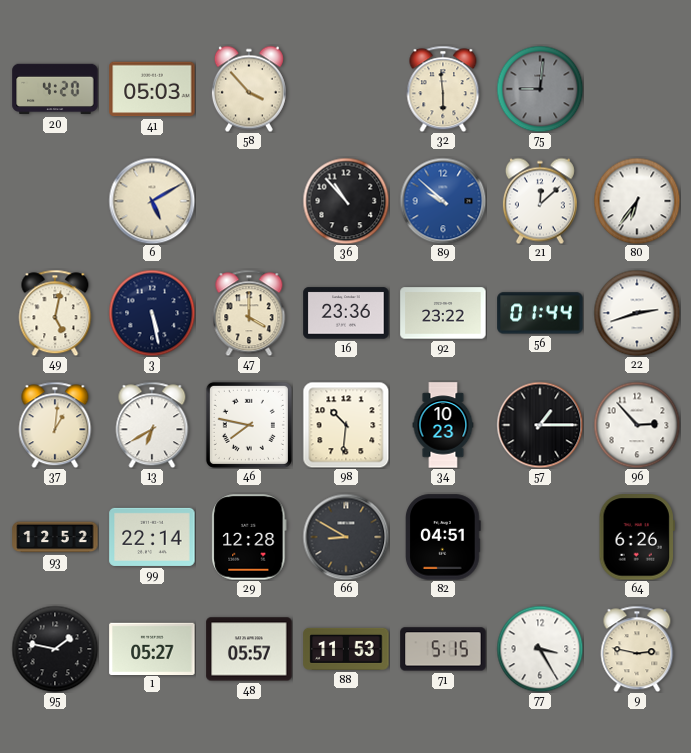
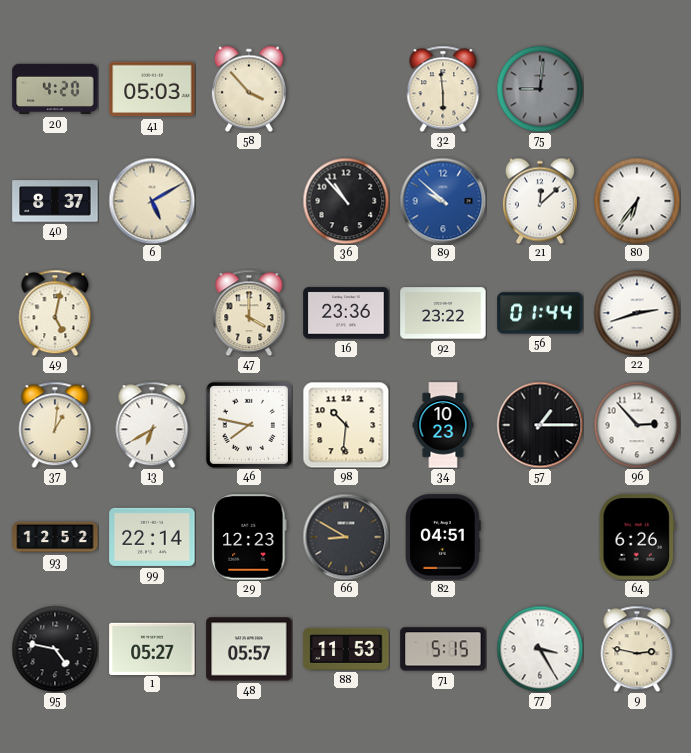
40: none -> 8:37
3: 5:28 -> none
29: 12:28 -> 12:23
95: 1:47 -> 4:47
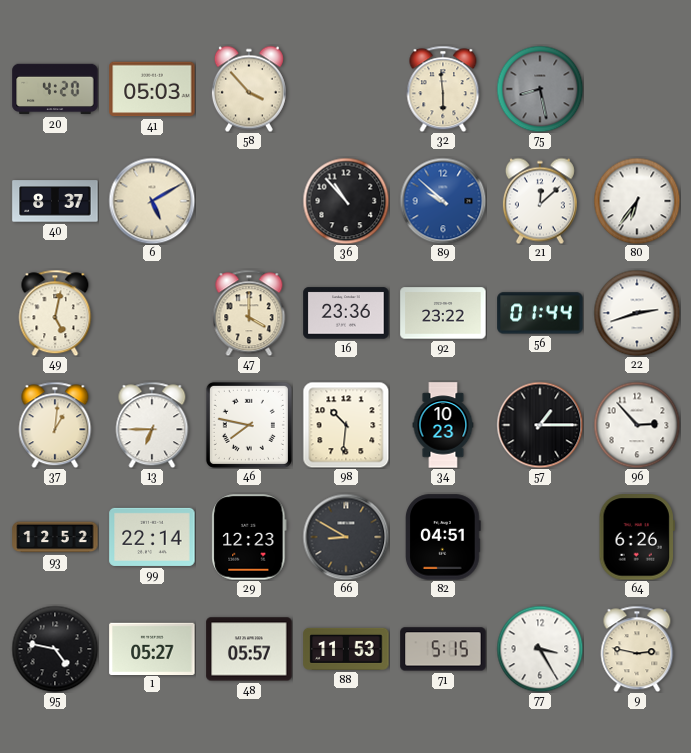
75: 9:01 -> 8:28
13: 6:40 -> 6:45
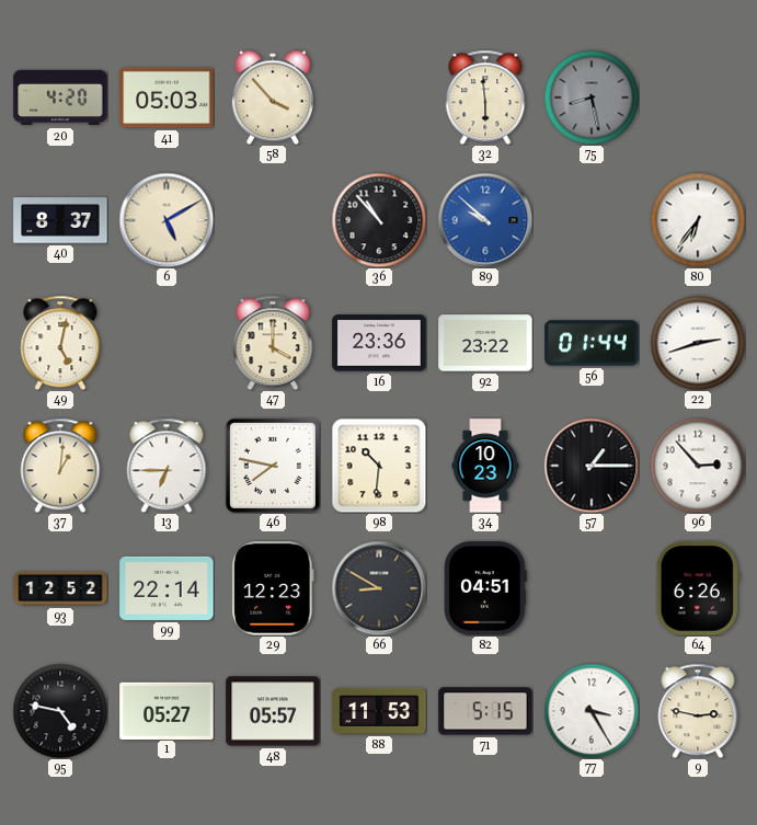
21: 12:08 -> none
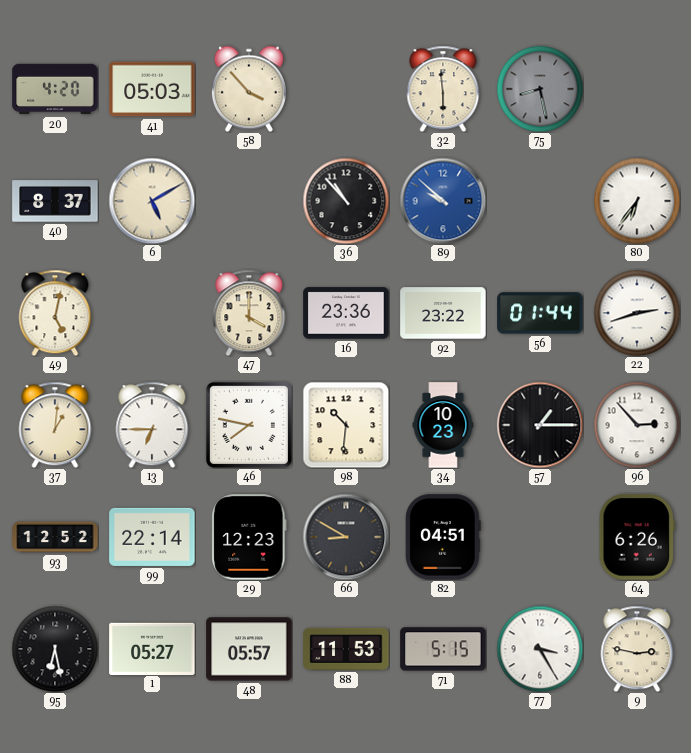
95: 4:47 -> 6:28
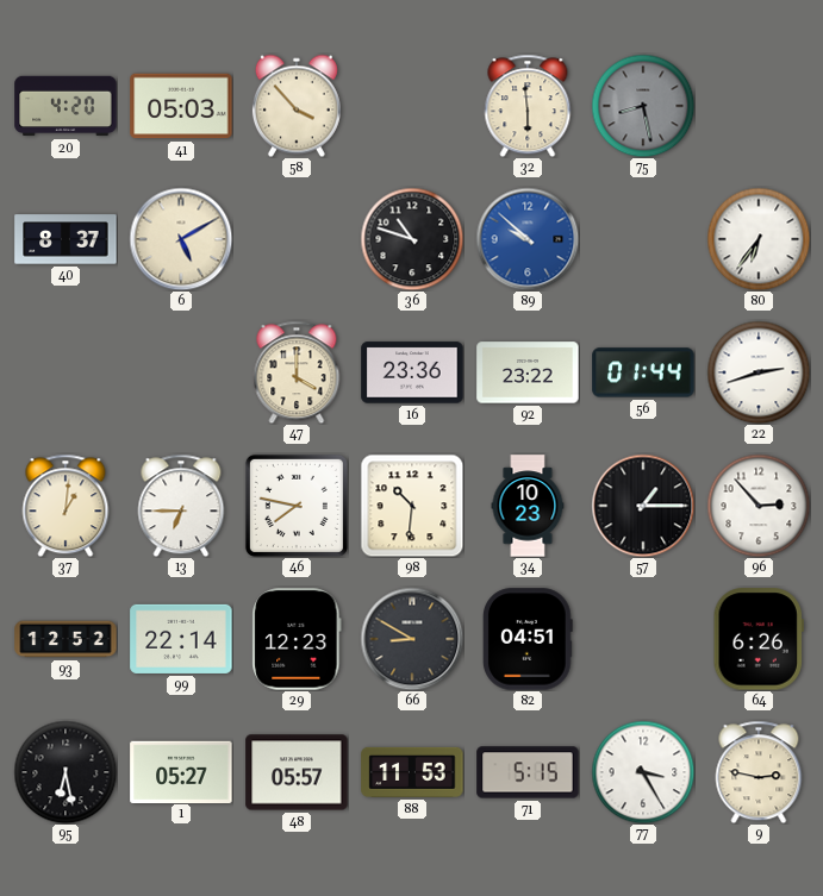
36: 10:53 -> 10:48
49: 5:02 -> none
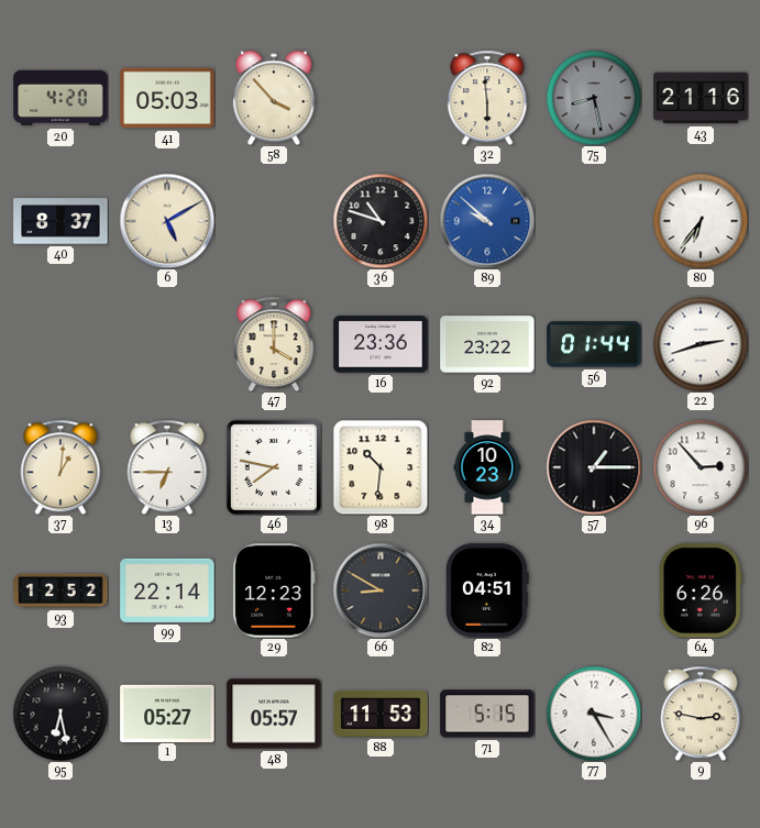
43: none -> 21:16
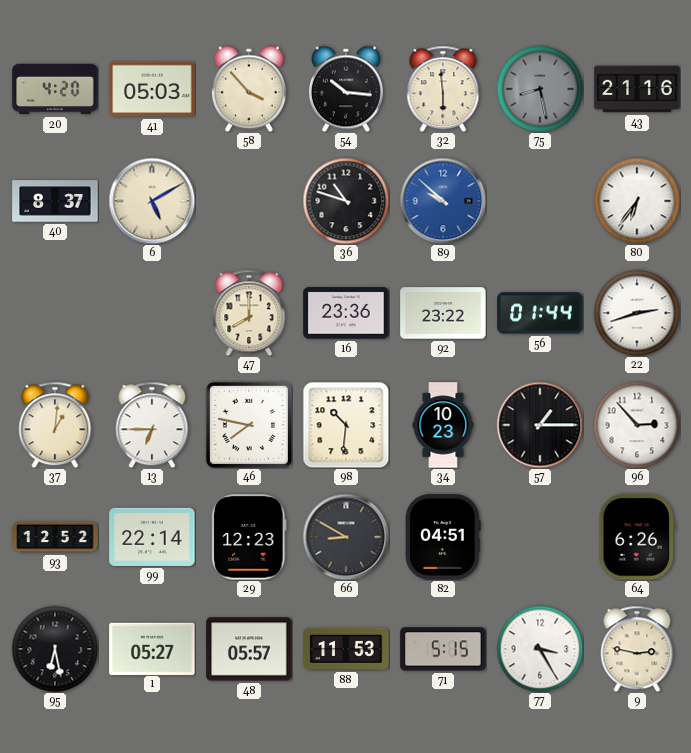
54: none -> 10:16
47: 4:00 -> 8:00
